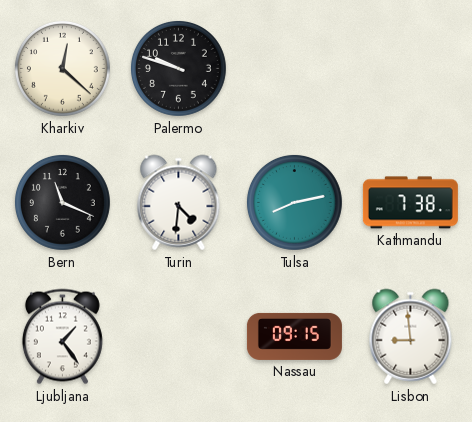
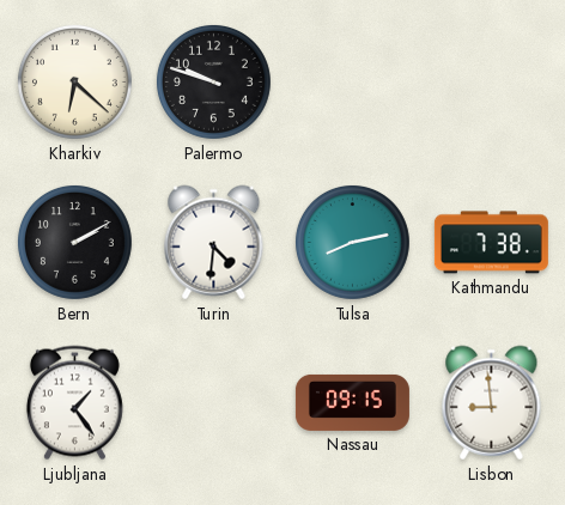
Kharkiv: 12:22 -> 6:22
Bern: 11:19 -> 2:10
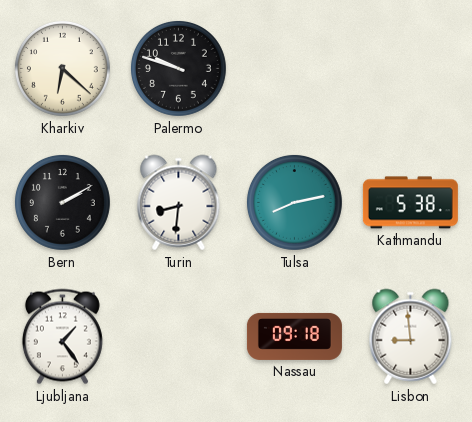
Turin: 4:31 -> 8:31
Kathmandu: 7:38 -> 5:38
Nassau: 09:15 -> 09:18
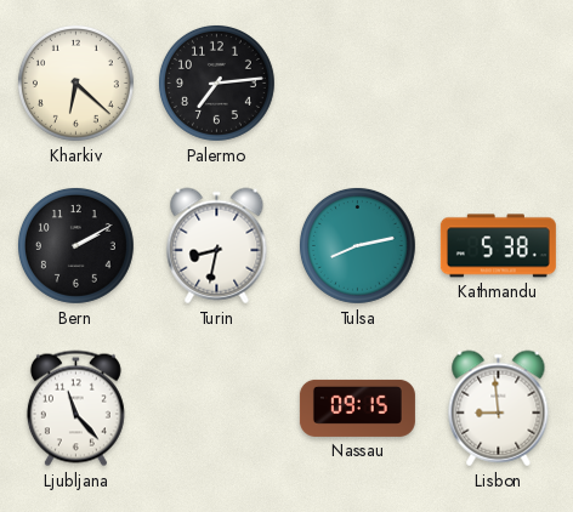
Palermo: 9:48 -> 7:14
Turin: 8:31 -> 8:32
Ljubljana: 1:24 -> 11:23
Nassau: 09:18 -> 09:15
